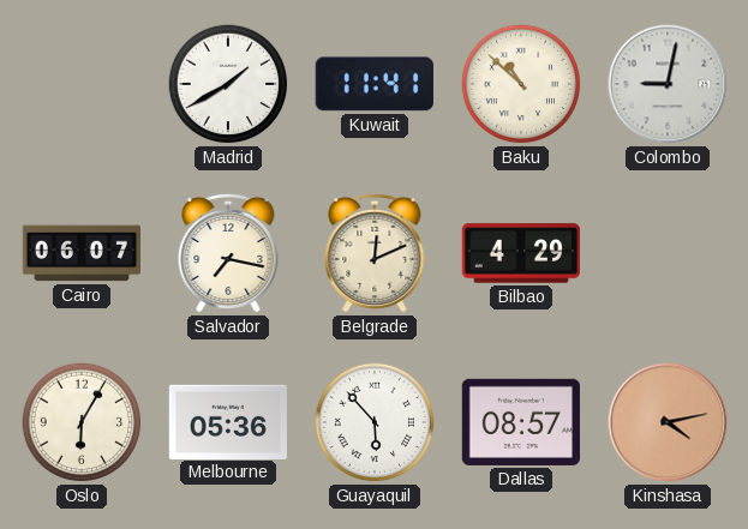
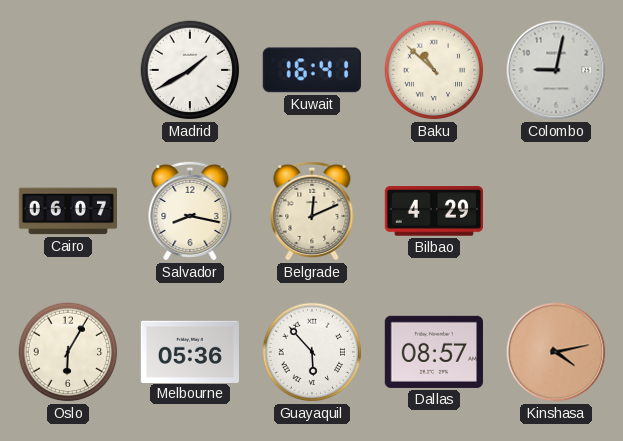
Kuwait: 11:41 -> 16:41
Salvador: 7:17 -> 8:17
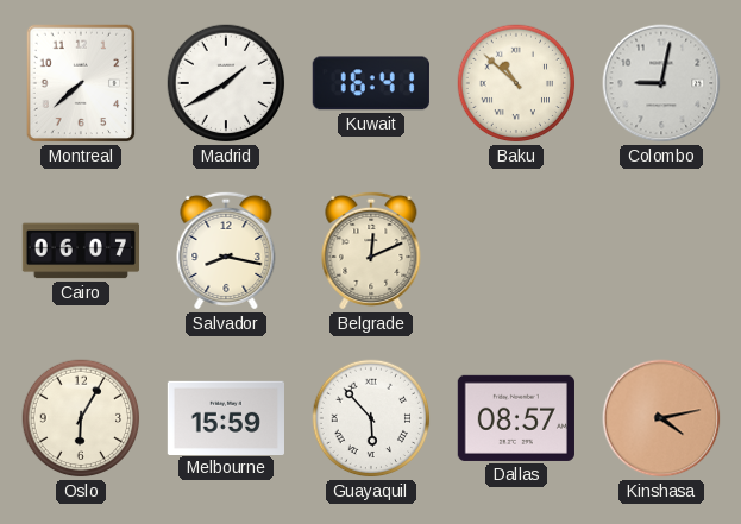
Montreal: none -> 7:38
Bilbao: 4:29 -> none
Melbourne: 05:36 -> 15:59
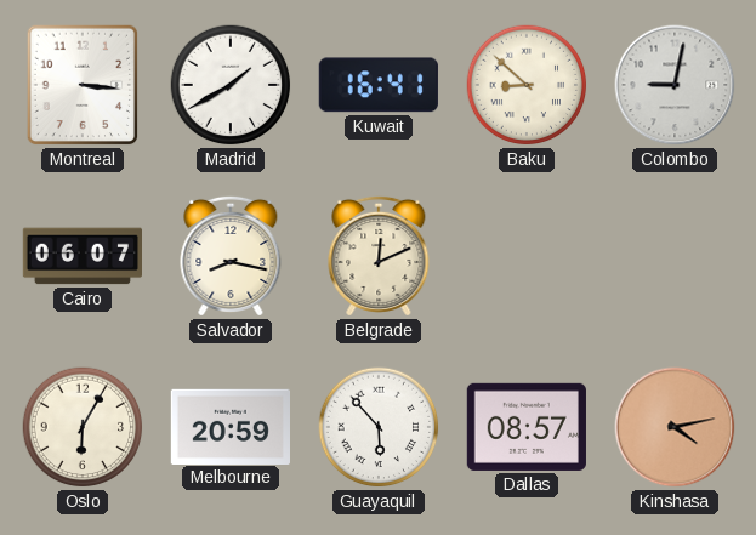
Montreal: 7:38 -> 3:16
Baku: 10:52 -> 8:52
Melbourne: 15:59 -> 20:59
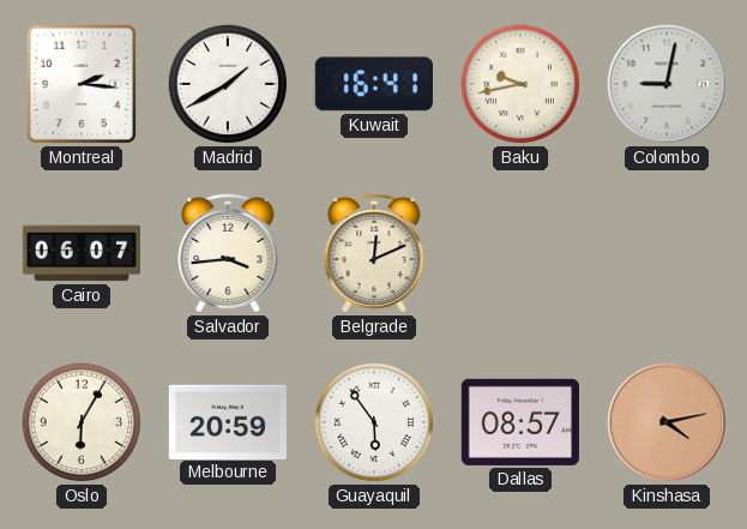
Montreal: 3:16 -> 2:16
Baku: 8:52 -> 9:43
Salvador: 8:17 -> 3:44
Guayaquil: 5:53 -> 5:54
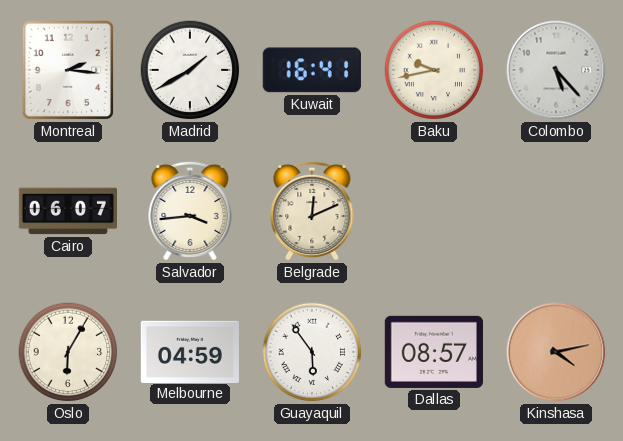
Colombo: 9:02 -> 5:23
Melbourne: 20:59 -> 04:59
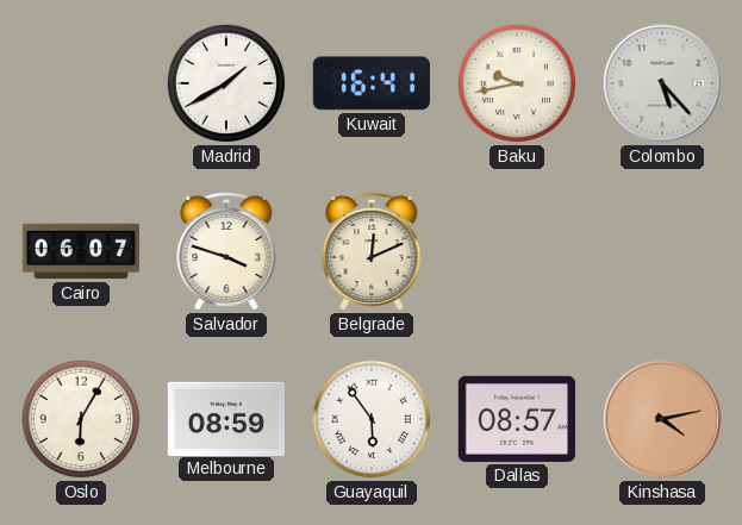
Montreal: 2:16 -> none
Salvador: 3:44 -> 3:48
Melbourne: 04:59 -> 08:59
